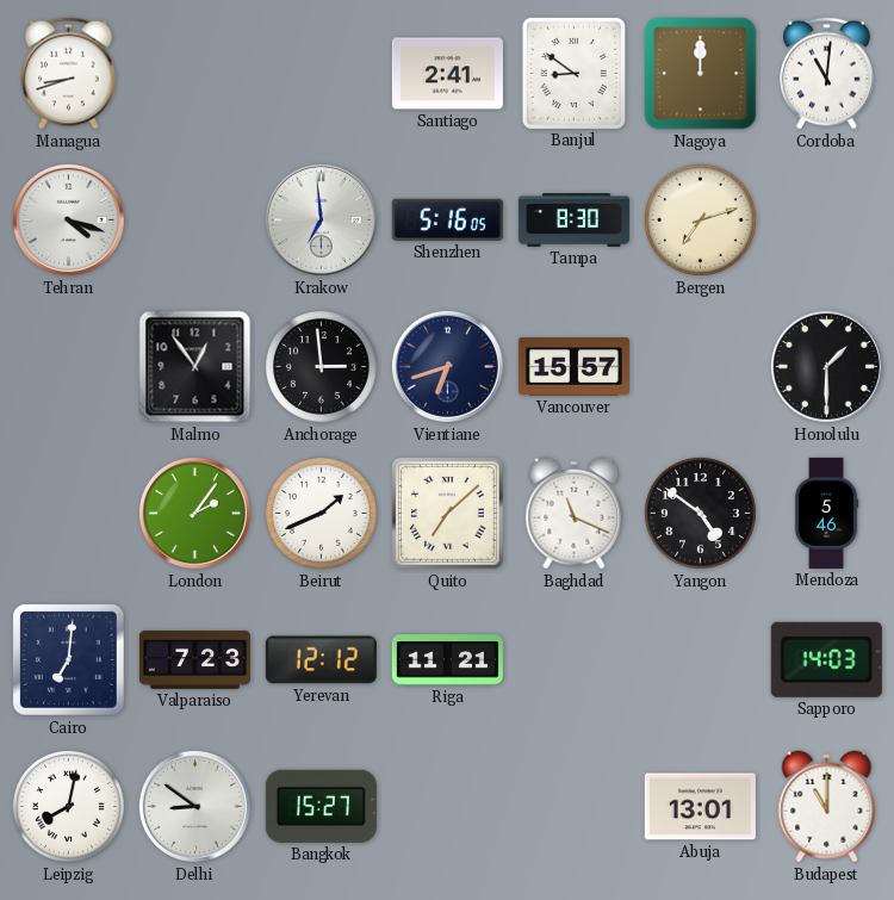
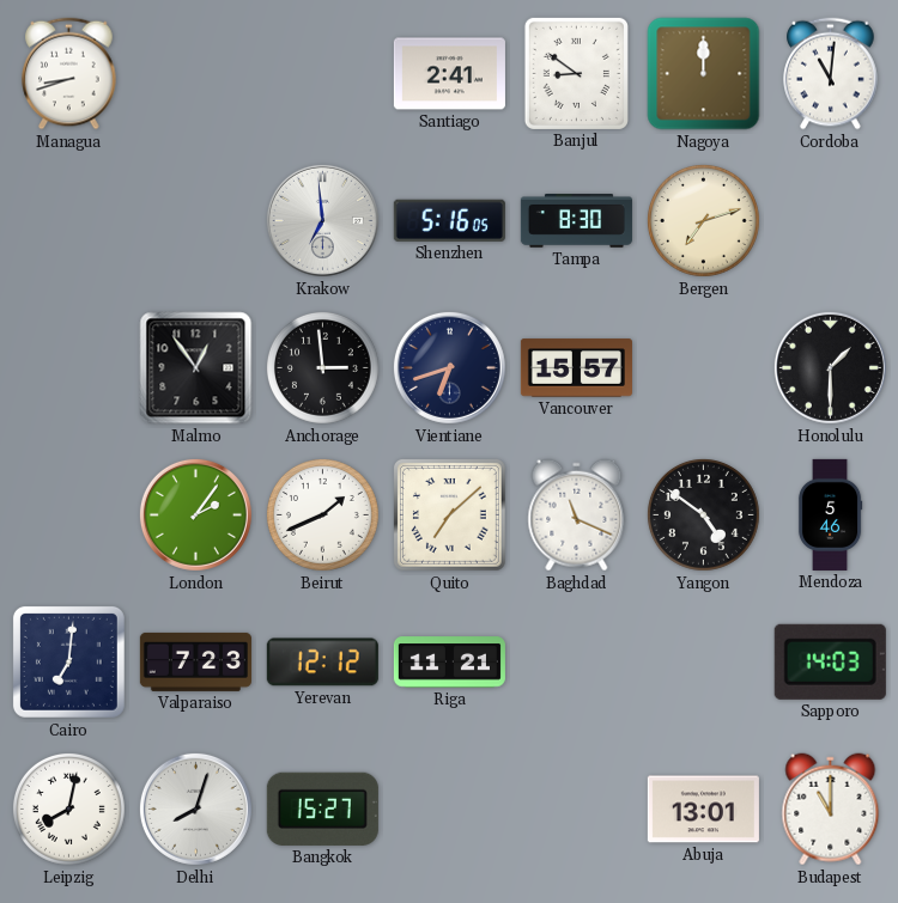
Tehran: 4:18 -> none
Delhi: 8:51 -> 8:03
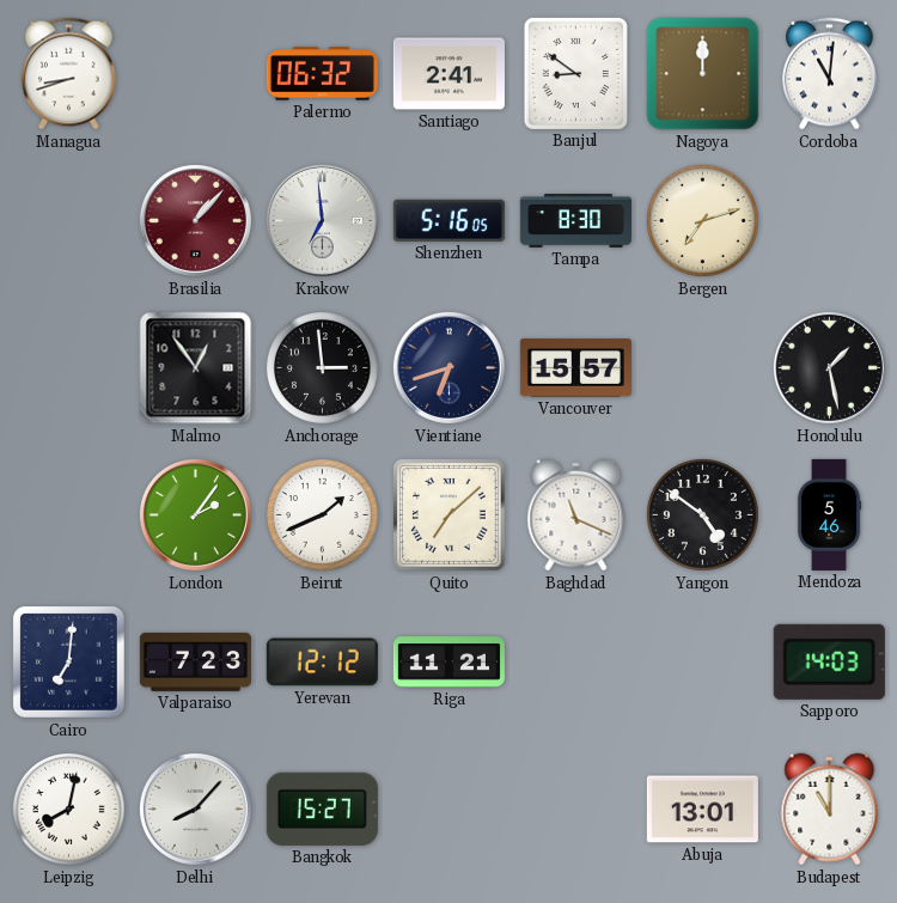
Palermo: none -> 06:32
Brasilia: none -> 1:07
Honolulu: 1:30 -> 1:28
Delhi: 8:03 -> 8:07
